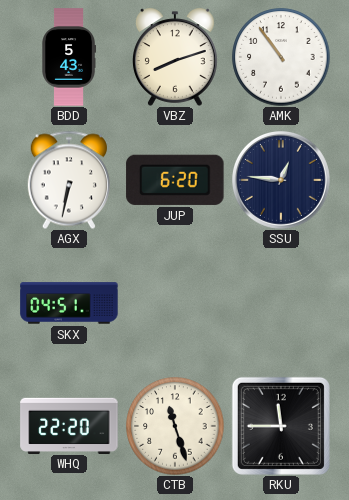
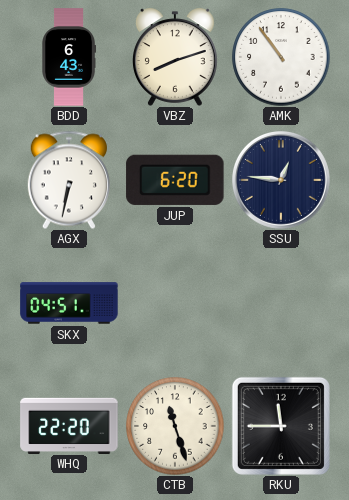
BDD: 5:43 -> 6:43
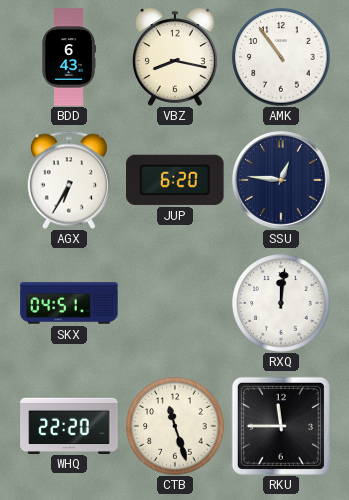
VBZ: 8:12 -> 8:17
AGX: 6:32 -> 6:35
RXQ: none -> 12:01
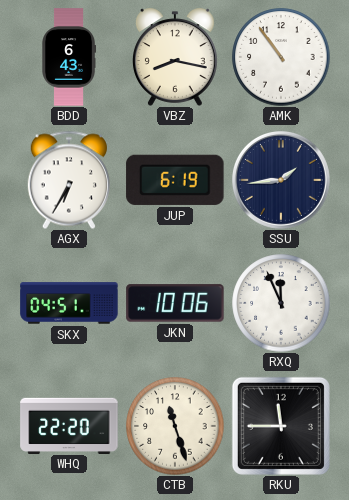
JUP: 6:20 -> 6:19
SSU: 12:46 -> 1:44
JKN: none -> 10:06
RXQ: 12:01 -> 11:56
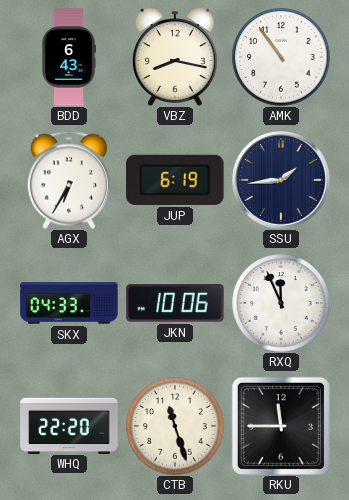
SKX: 04:51 -> 04:33
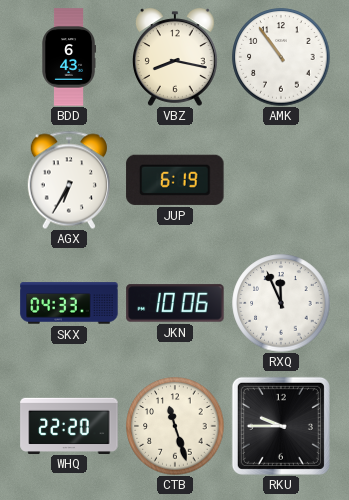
SSU: 1:44 -> none
RKU: 11:45 -> 9:45
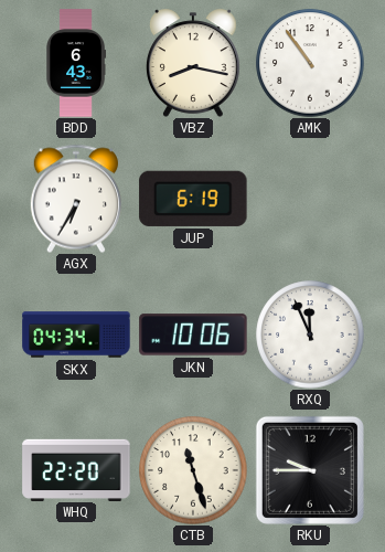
SKX: 04:33 -> 04:34
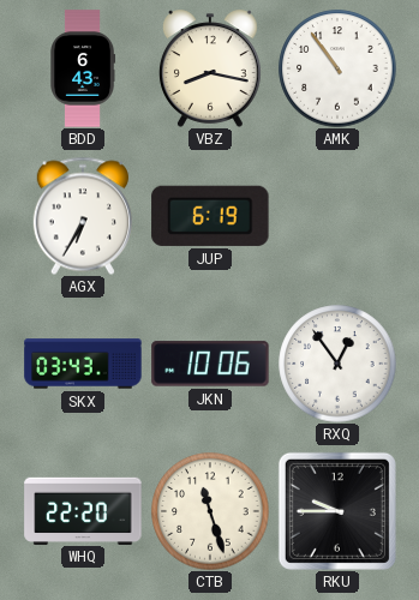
SKX: 04:34 -> 03:43
RXQ: 11:56 -> 12:54
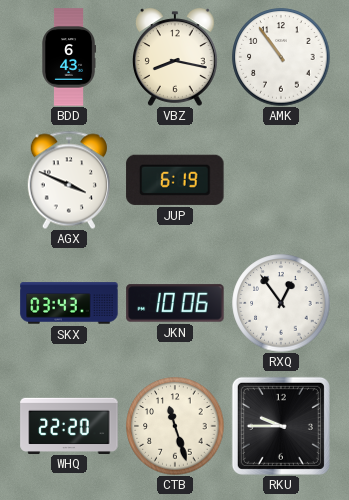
AGX: 6:35 -> 3:49
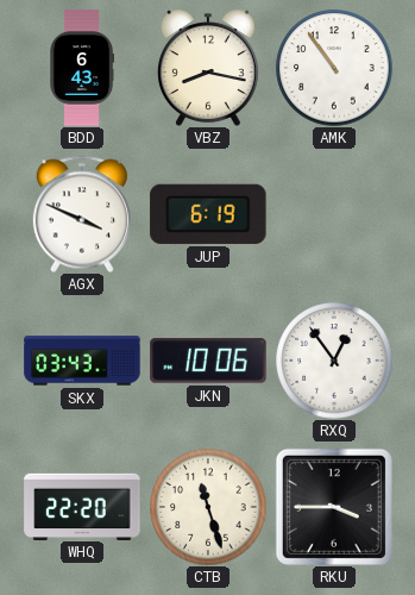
RKU: 9:45 -> 3:45
